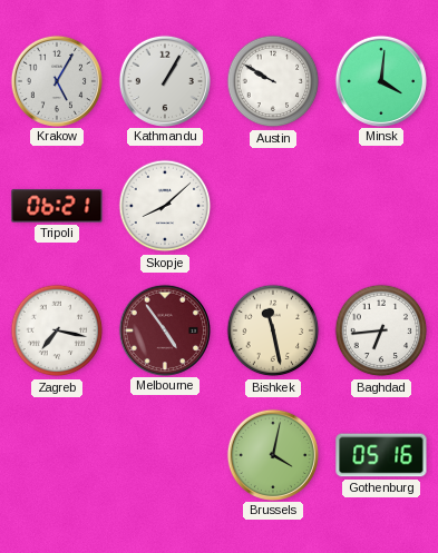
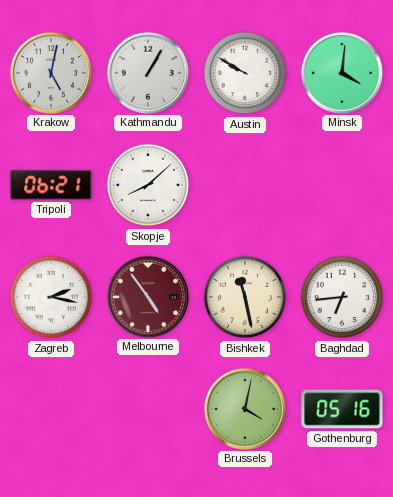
Krakow: 5:05 -> 5:02
Zagreb: 7:17 -> 2:17
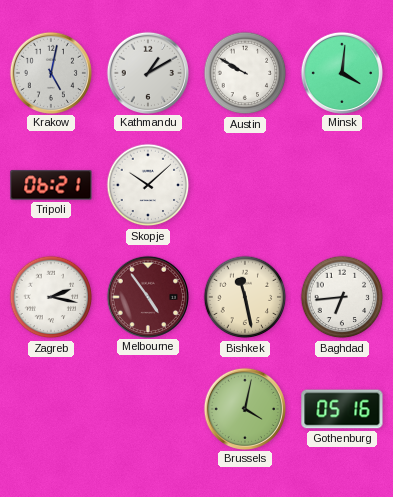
Kathmandu: 1:05 -> 1:10
Skopje: 8:08 -> 10:08
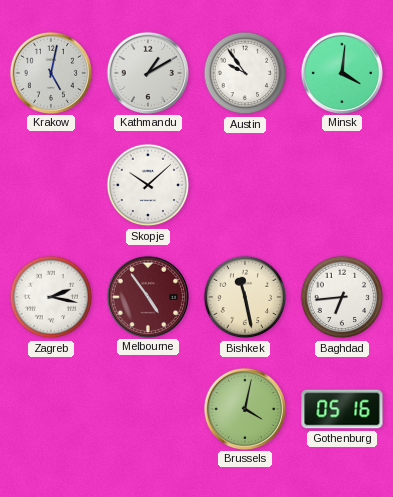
Austin: 9:50 -> 9:54
Tripoli: 06:21 -> none
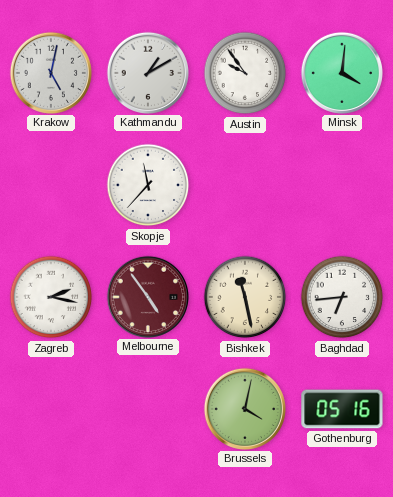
Skopje: 10:08 -> 11:37
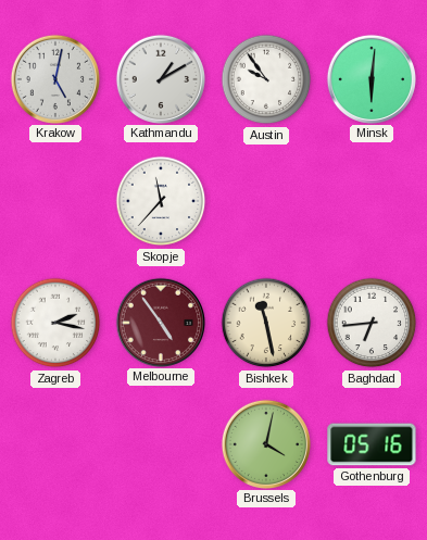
Minsk: 4:01 -> 6:01
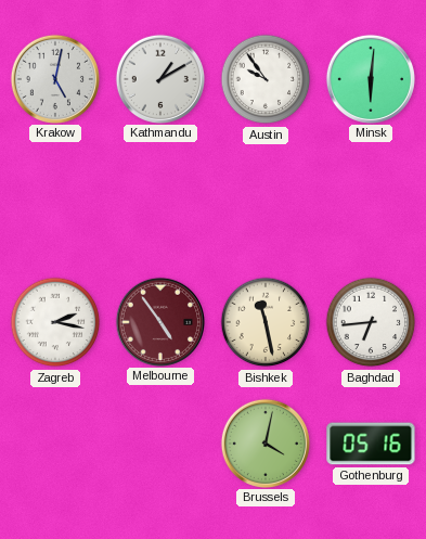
Skopje: 11:37 -> none
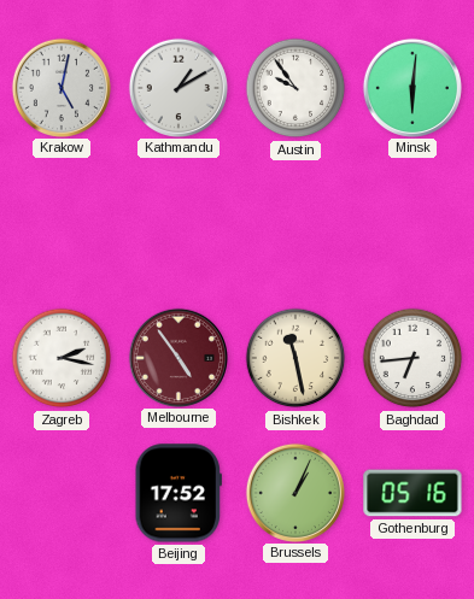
Beijing: none -> 17:52
Brussels: 4:02 -> 1:04
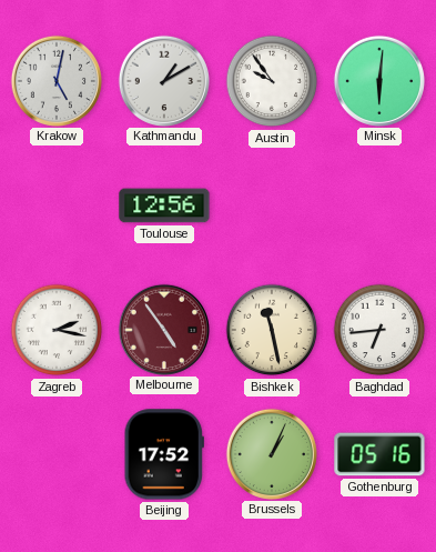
Toulouse: none -> 12:56
